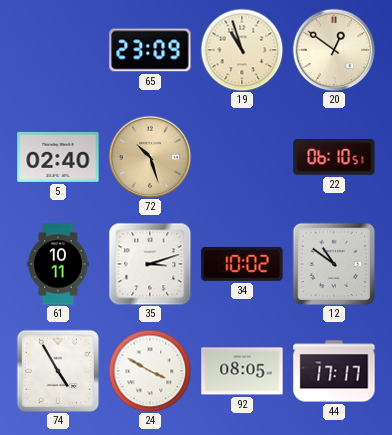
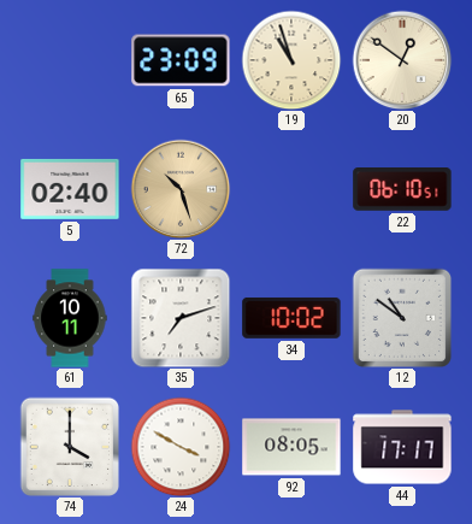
35: 3:12 -> 7:12
74: 4:55 -> 4:00
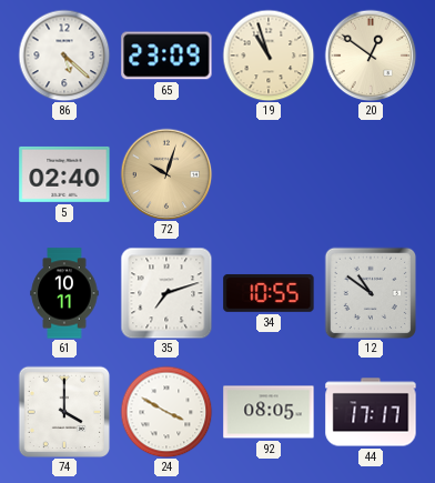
86: none -> 5:22
72: 10:27 -> 10:03
22: 06:10 -> none
34: 10:02 -> 10:55
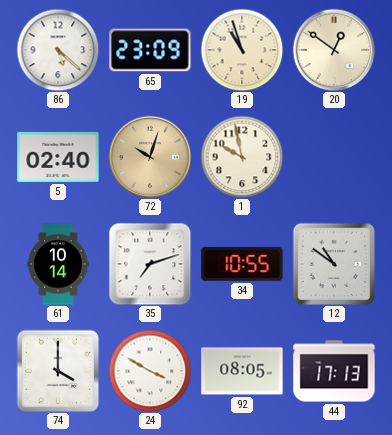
1: none -> 9:58
61: 10:11 -> 10:14
44: 17:17 -> 17:13
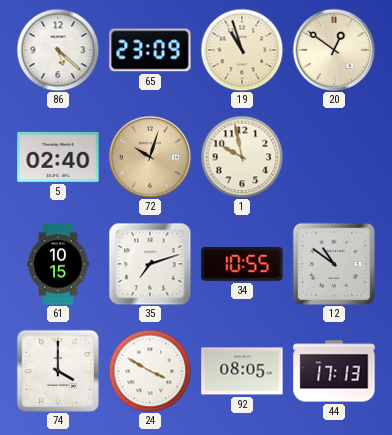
61: 10:14 -> 10:15
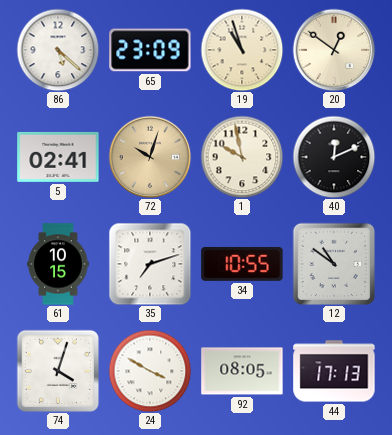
5: 02:40 -> 02:41
40: none -> 12:11
74: 4:00 -> 4:03
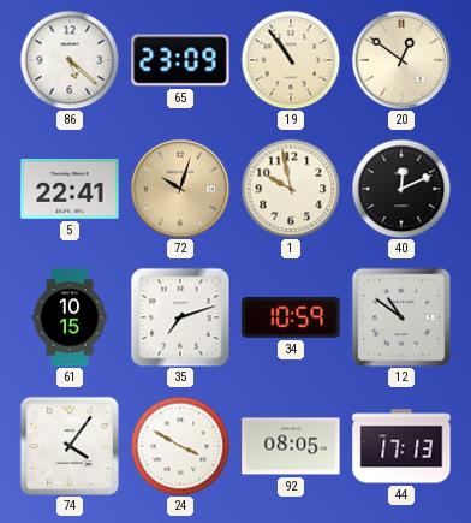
19: 10:57 -> 10:54
5: 02:41 -> 22:41
34: 10:55 -> 10:59
74: 4:03 -> 4:06
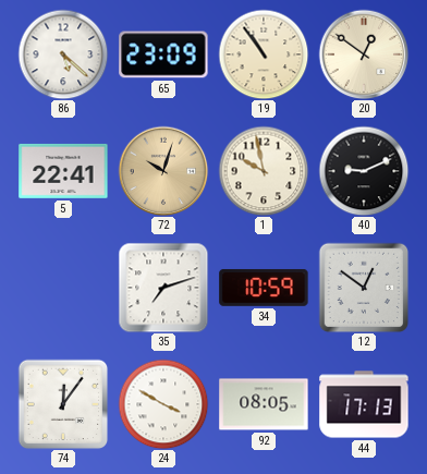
40: 12:11 -> 9:11
61: 10:15 -> none
12: 10:51 -> 12:51
74: 4:06 -> 12:06
